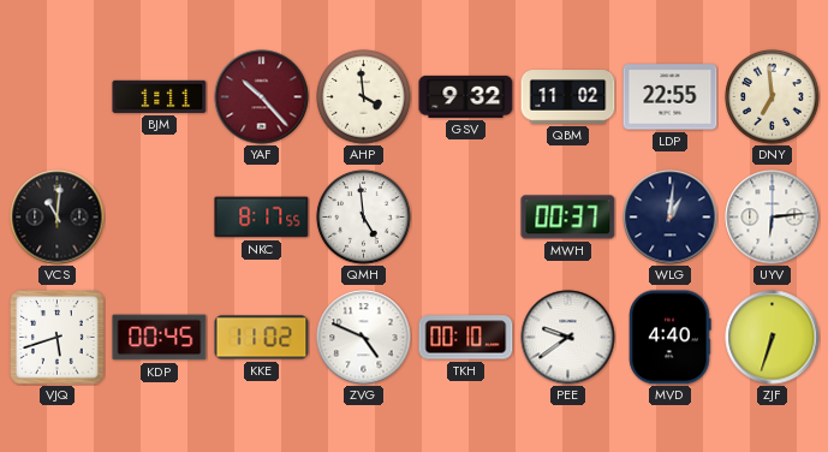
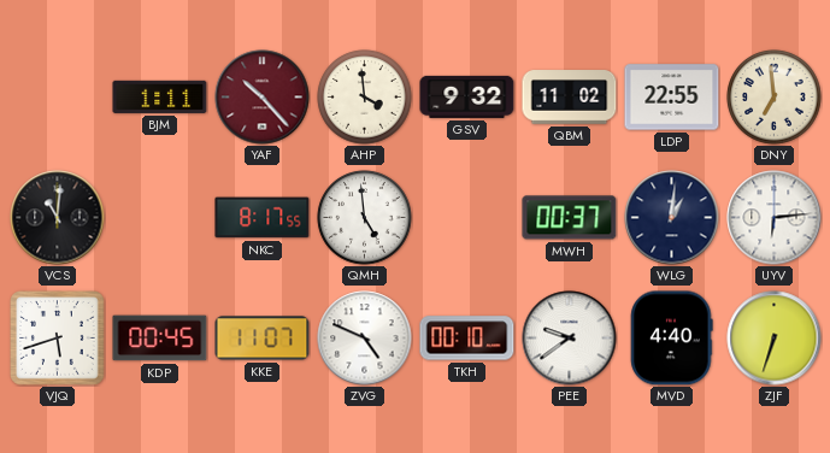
KKE: 11:02 -> 11:07
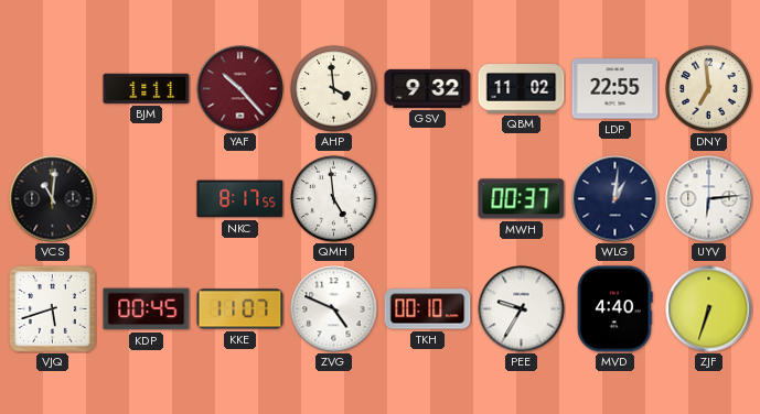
PEE: 9:39 -> 9:35
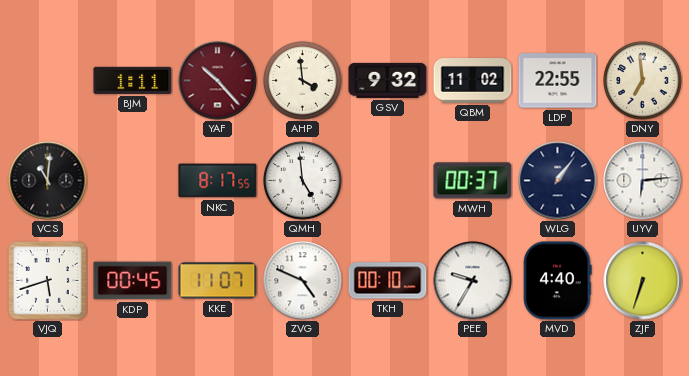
WLG: 1:01 -> 1:06
